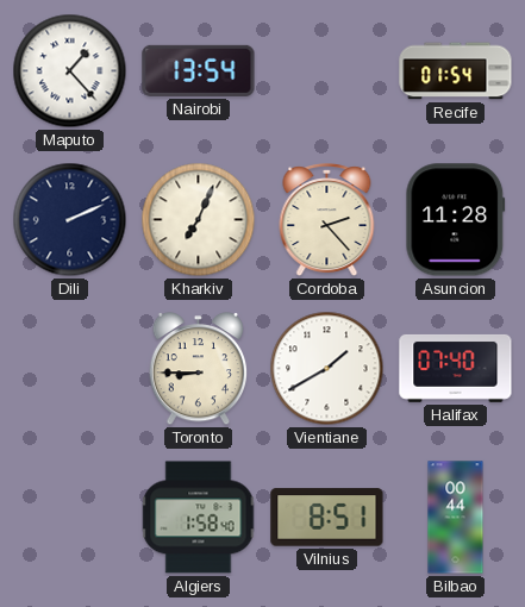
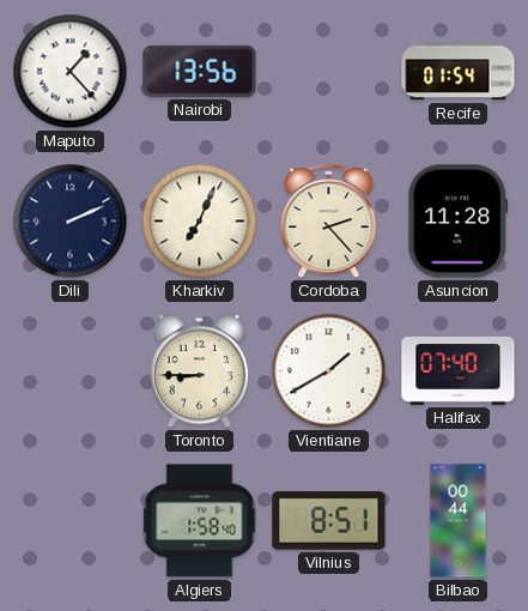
Nairobi: 13:54 -> 13:56
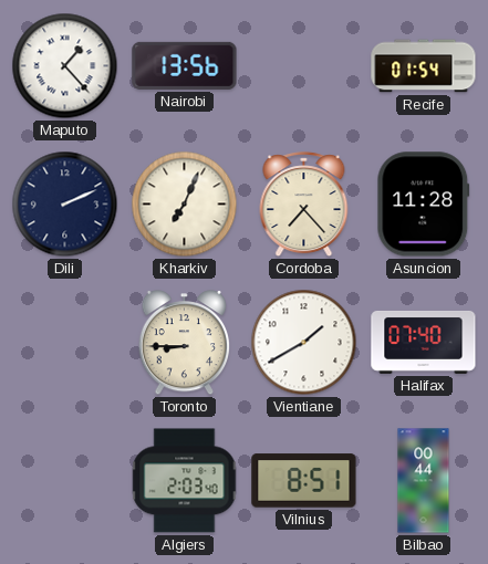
Cordoba: 2:23 -> 7:23
Algiers: 1:58 -> 2:03
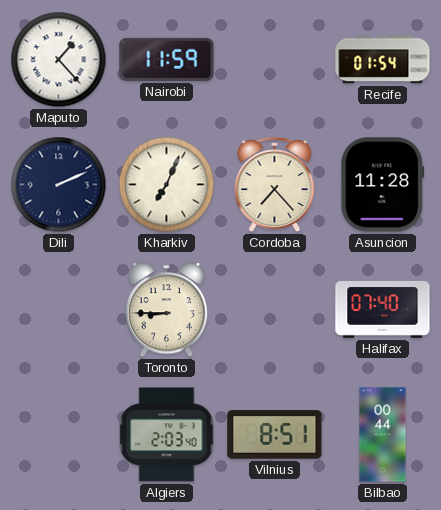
Nairobi: 13:56 -> 11:59
Vientiane: 1:40 -> none
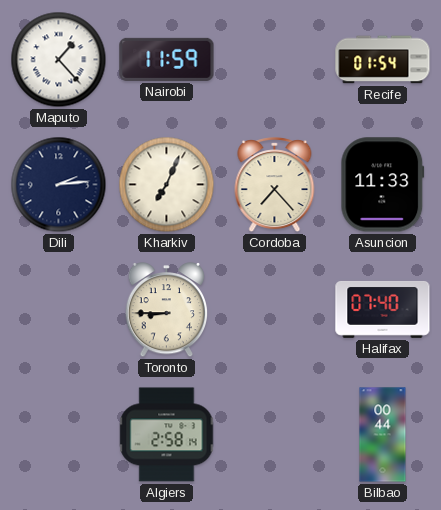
Dili: 2:11 -> 2:14
Asuncion: 11:28 -> 11:33
Algiers: 2:03 -> 2:58
Vilnius: 8:51 -> none
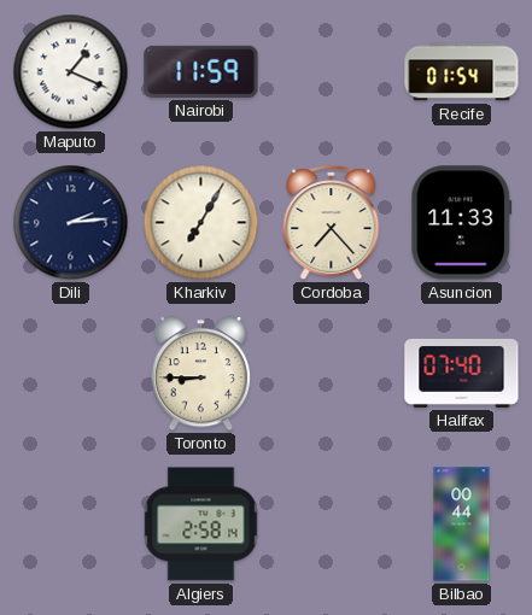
Maputo: 1:23 -> 1:19
Kharkiv: 7:04 -> 7:05
